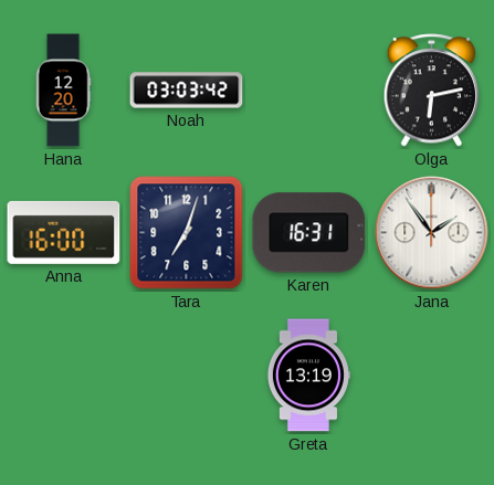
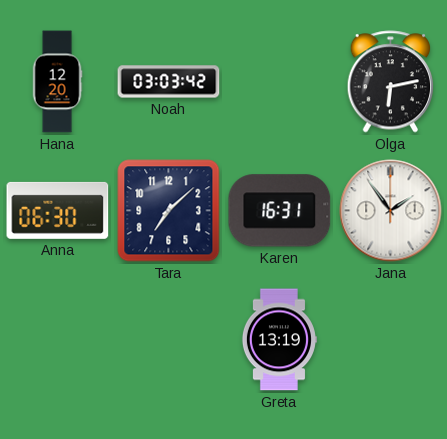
Anna: 16:00 -> 06:30
Tara: 7:03 -> 7:08
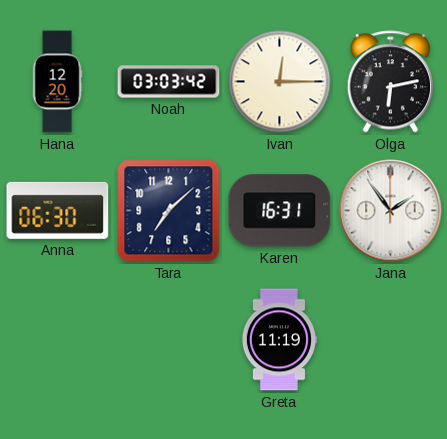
Ivan: none -> 12:15
Greta: 13:19 -> 11:19
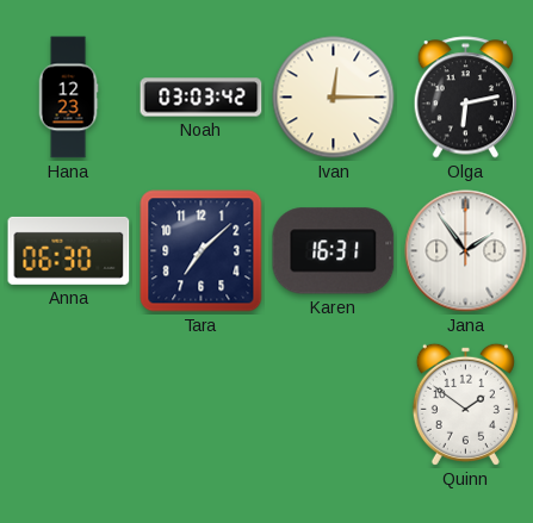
Hana: 12:20 -> 12:23
Greta: 11:19 -> none
Quinn: none -> 1:51
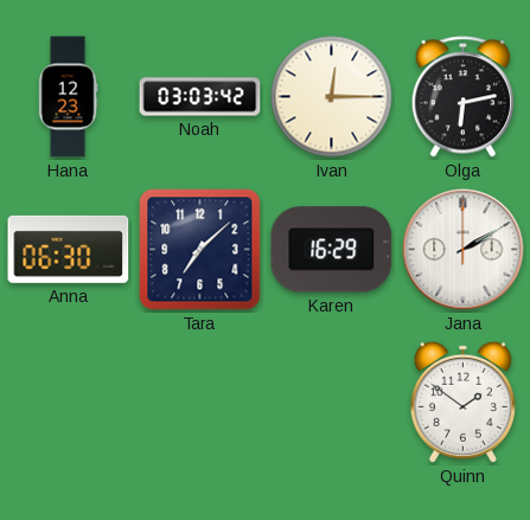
Karen: 16:31 -> 16:29
Jana: 1:54 -> 2:10
